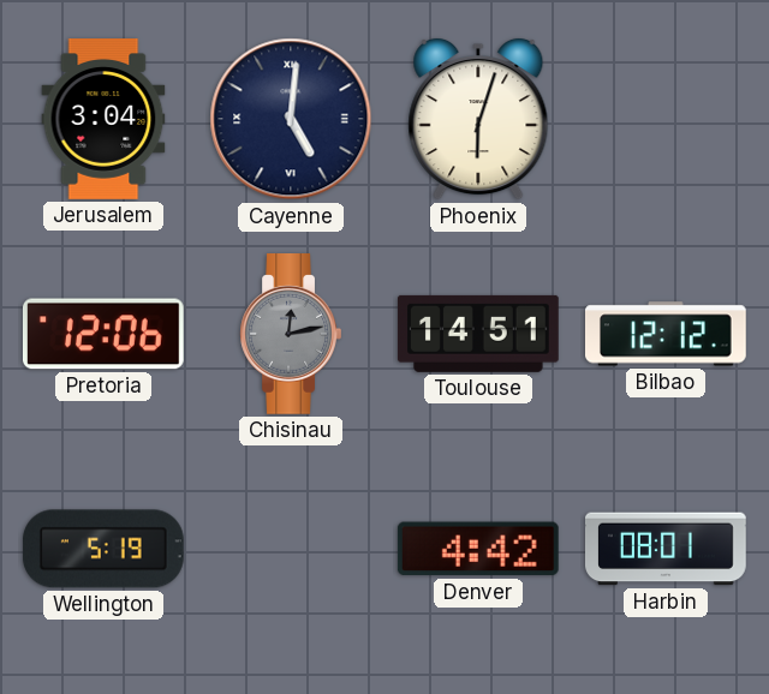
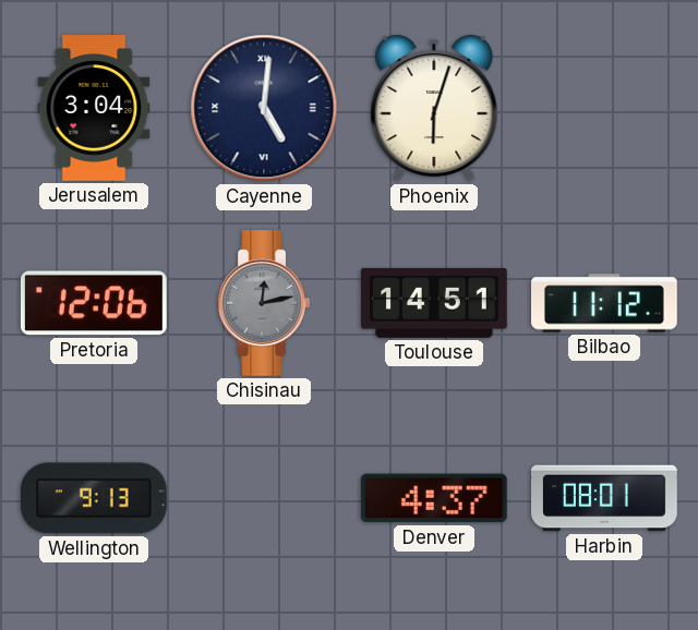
Bilbao: 12:12 -> 11:12
Wellington: 5:19 -> 9:13
Denver: 4:42 -> 4:37
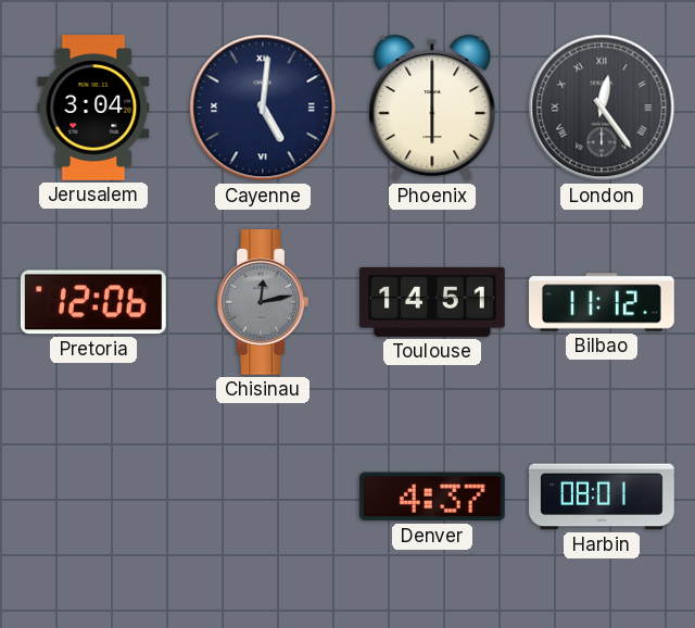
Phoenix: 6:03 -> 6:00
London: none -> 12:24
Wellington: 9:13 -> none
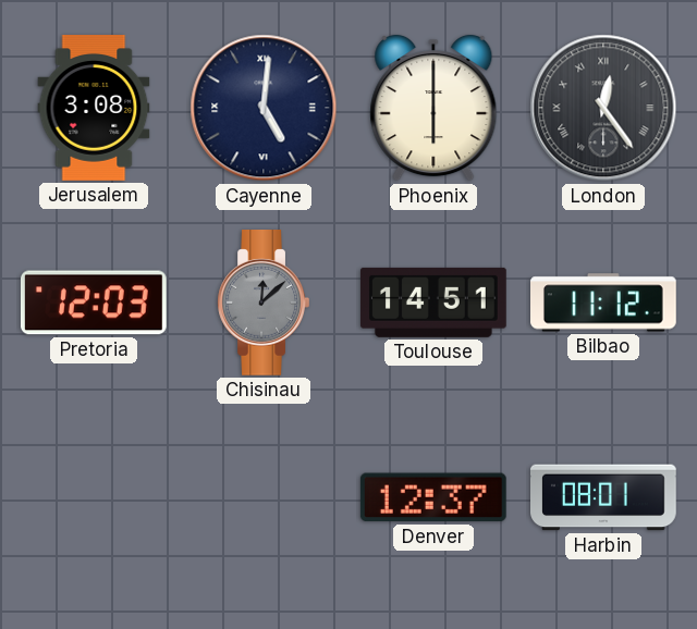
Jerusalem: 3:04 -> 3:08
Pretoria: 12:06 -> 12:03
Chisinau: 12:13 -> 12:08
Denver: 4:37 -> 12:37
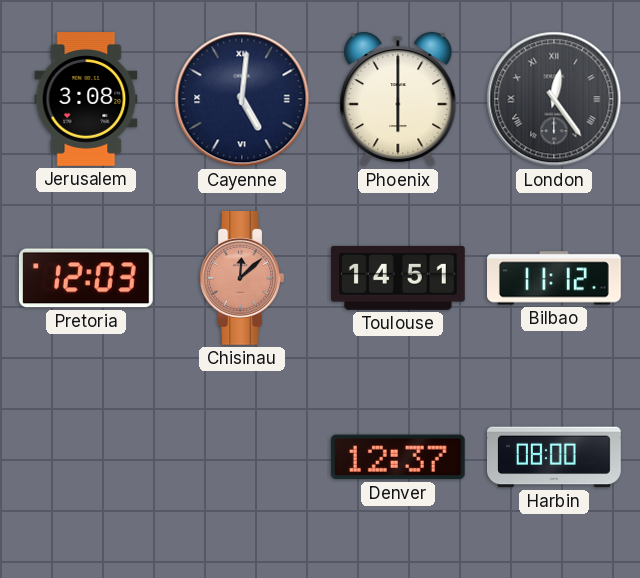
Chisinau dial: grey -> salmon
Harbin: 08:01 -> 08:00
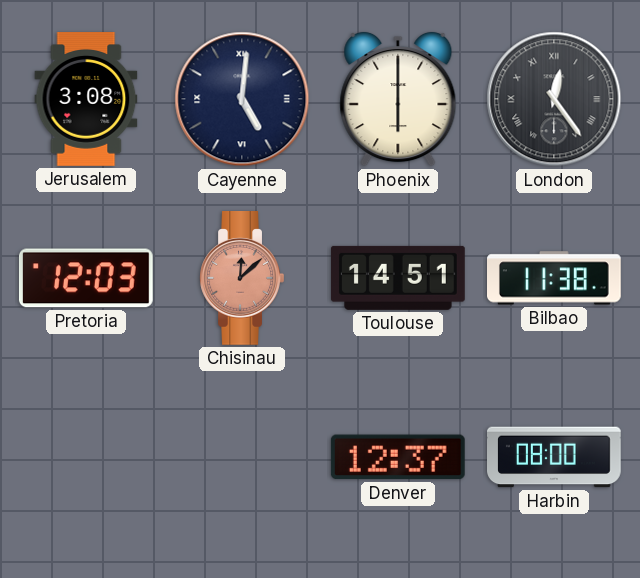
Bilbao: 11:12 -> 11:38
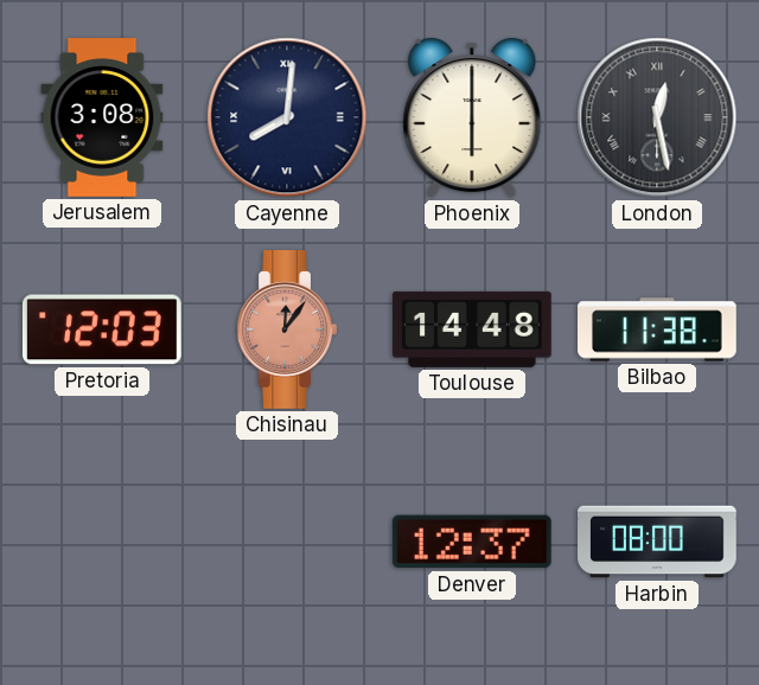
Cayenne: 5:01 -> 8:01
London: 12:24 -> 12:28
Chisinau: 12:08 -> 12:06
Toulouse: 14:51 -> 14:48
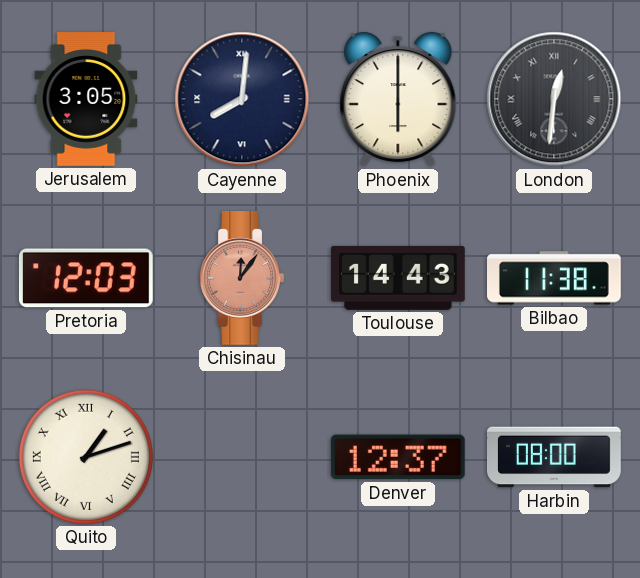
Jerusalem: 3:08 -> 3:05
London: 12:28 -> 12:31
Toulouse: 14:48 -> 14:43
Quito: none -> 1:12
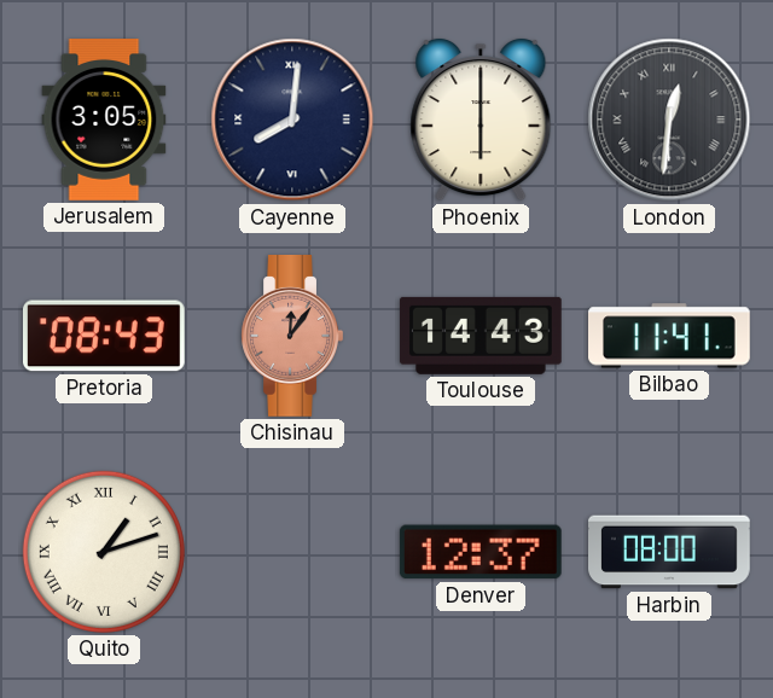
Pretoria: 12:03 -> 08:43
Bilbao: 11:38 -> 11:41
